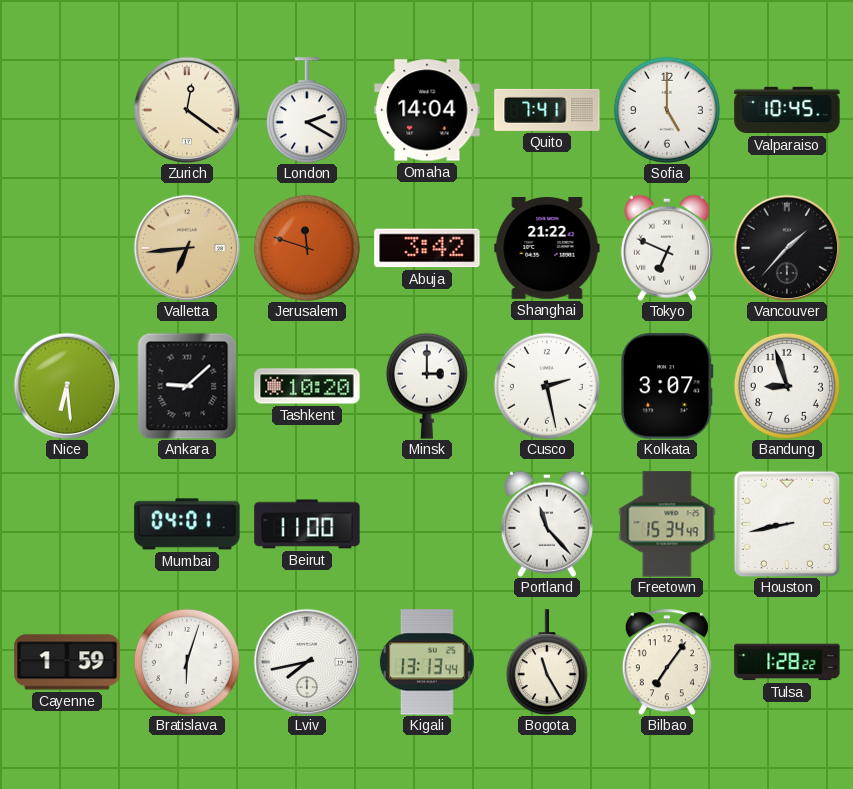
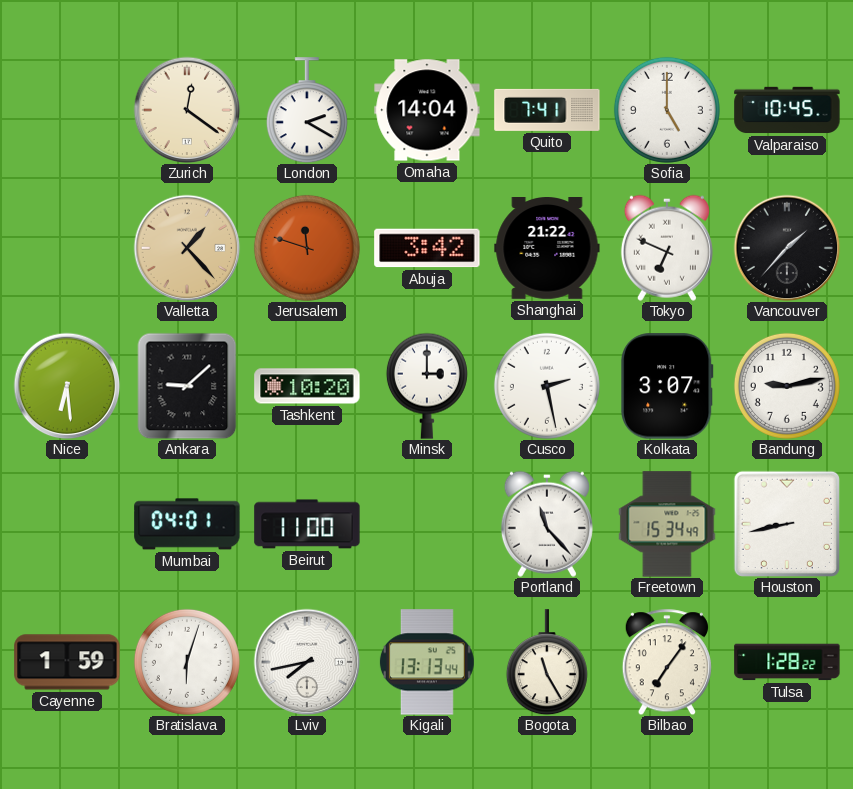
Valletta: 6:44 -> 1:23
Bandung: 8:57 -> 9:13
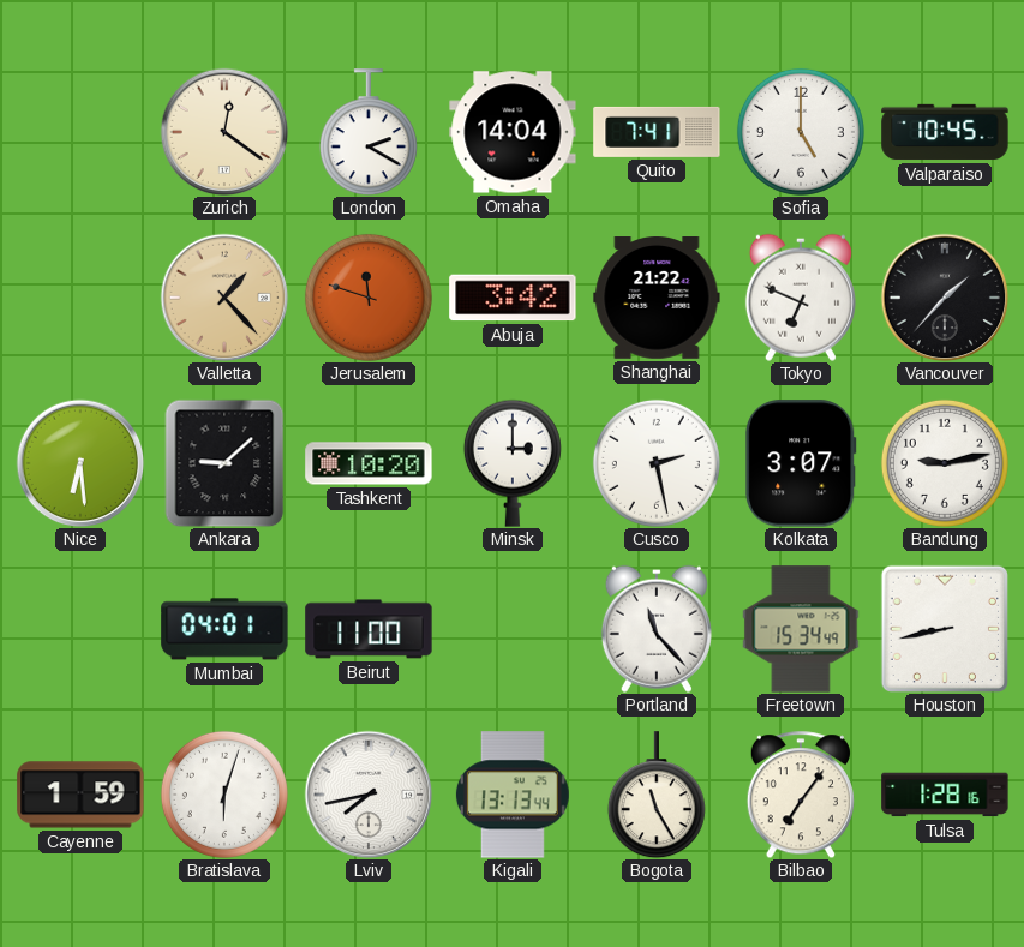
Tulsa: 1:28:22 -> 1:28:16
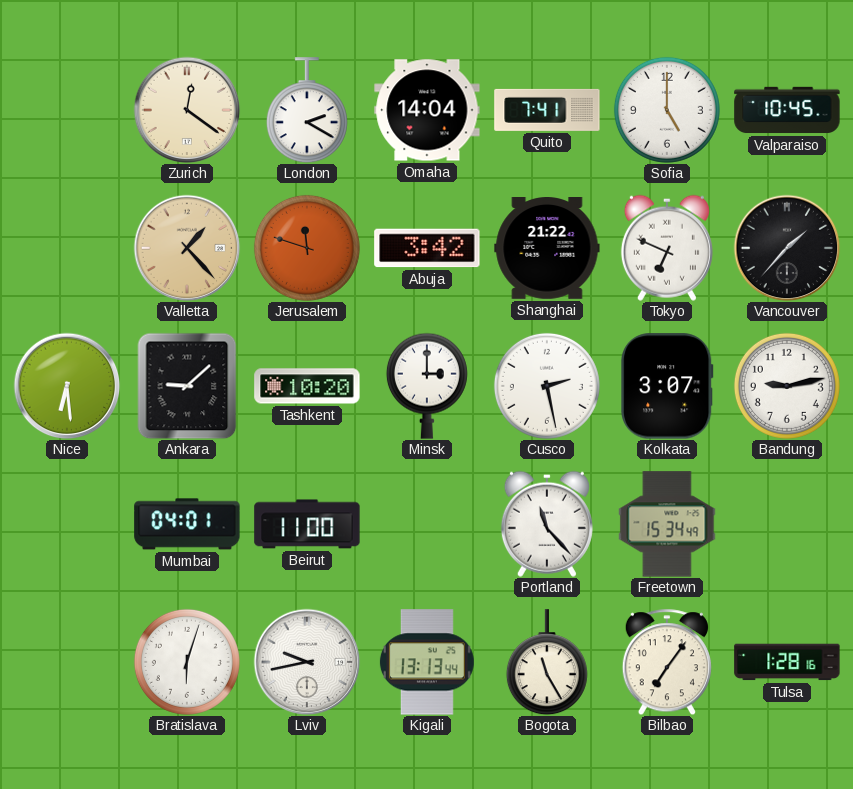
Houston: 8:43 -> none
Cayenne: 1:59 -> none
Lviv: 7:43 -> 9:43
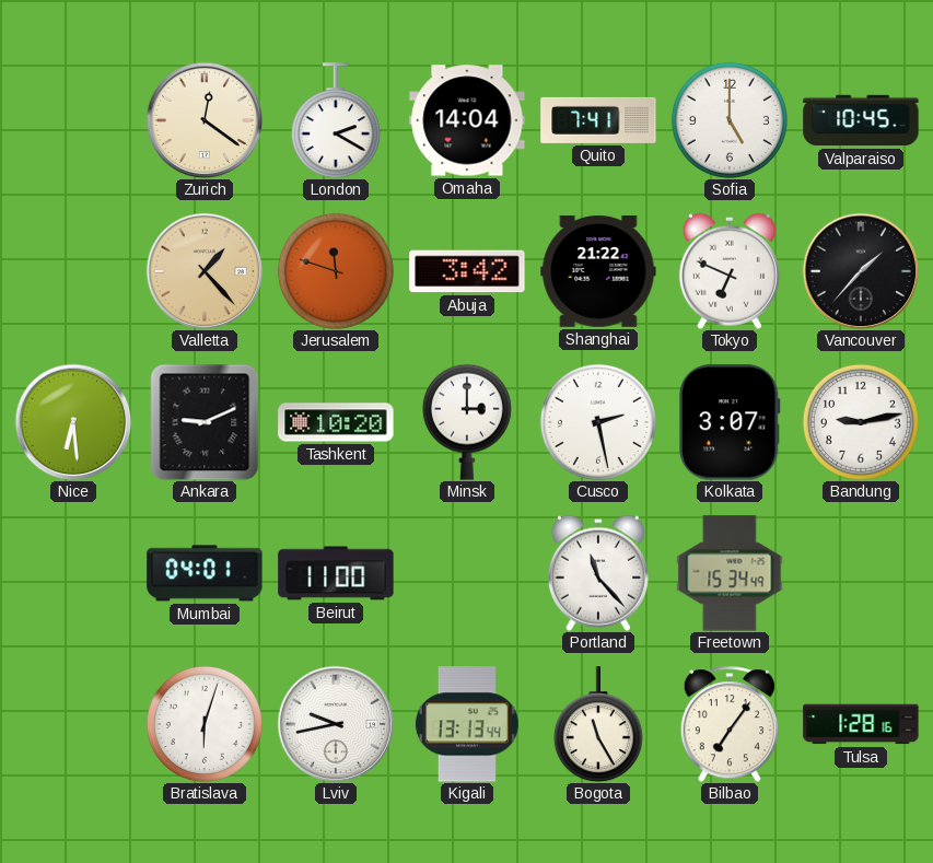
Ankara: 9:08 -> 9:11
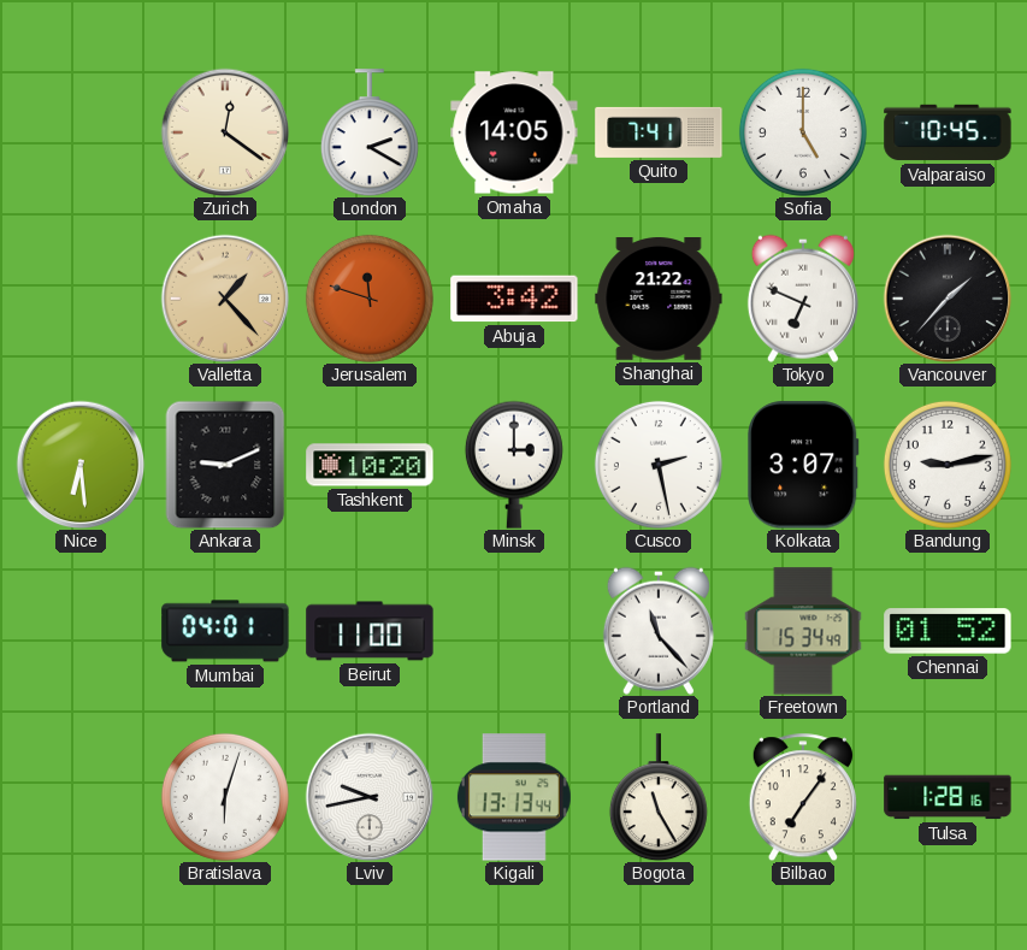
Omaha: 14:04 -> 14:05
Chennai: none -> 01:52
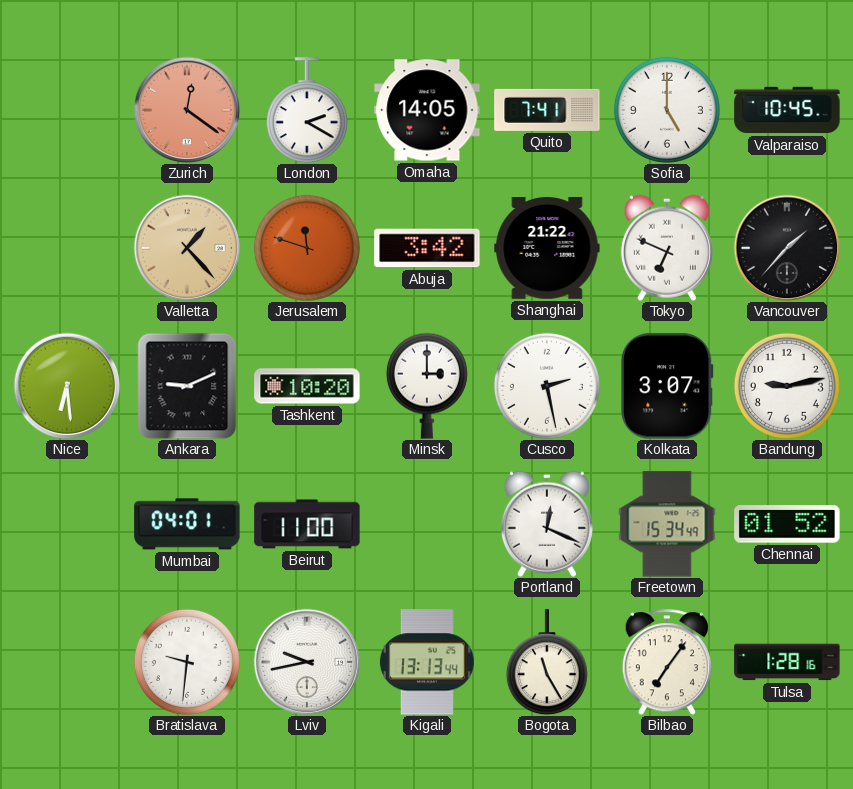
Zurich dial: cream -> salmon
Portland: 11:23 -> 12:19
Bratislava: 6:03 -> 9:31
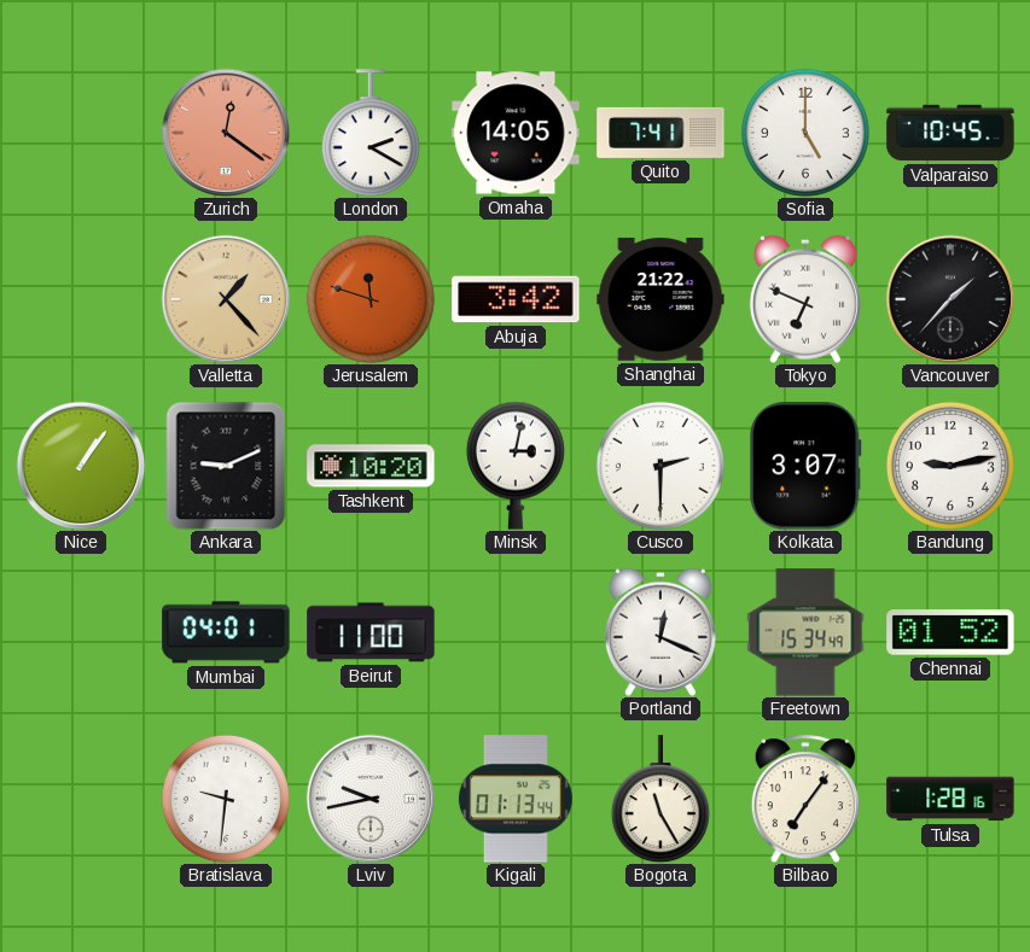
Nice: 6:29 -> 1:06
Minsk: 3:00 -> 3:02
Cusco: 2:28 -> 2:30
Kigali: 13:13 -> 01:13
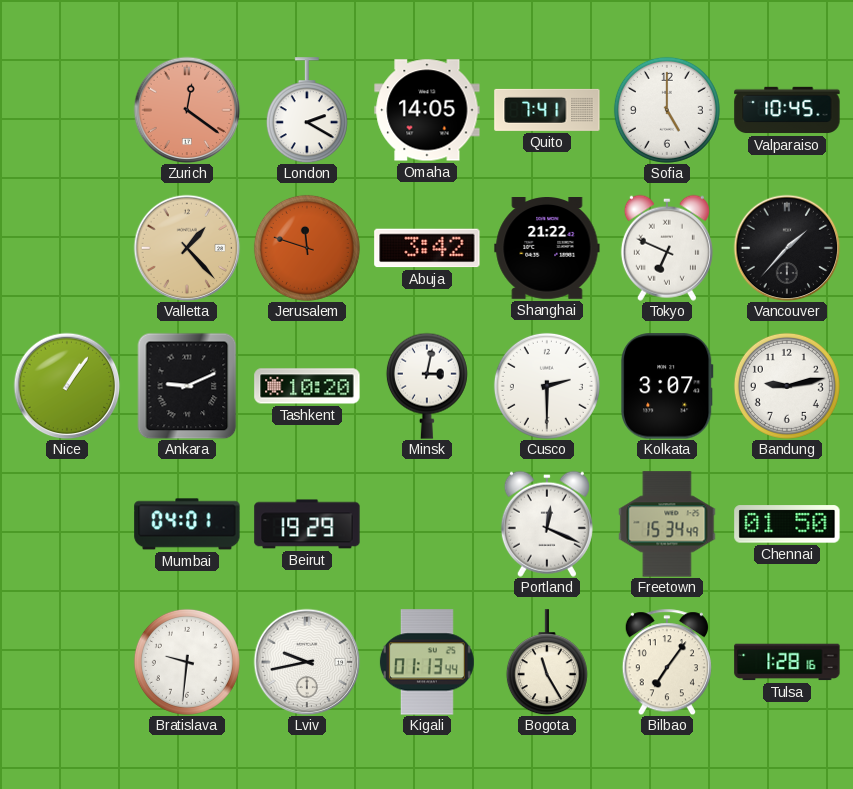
Beirut: 11:00 -> 19:29
Chennai: 01:52 -> 01:50
